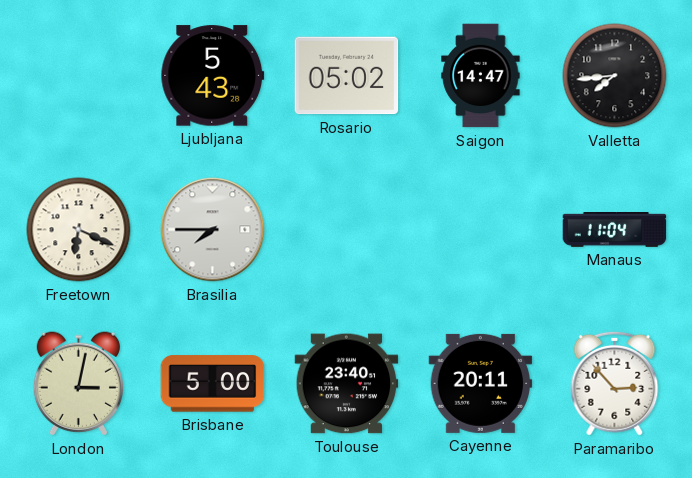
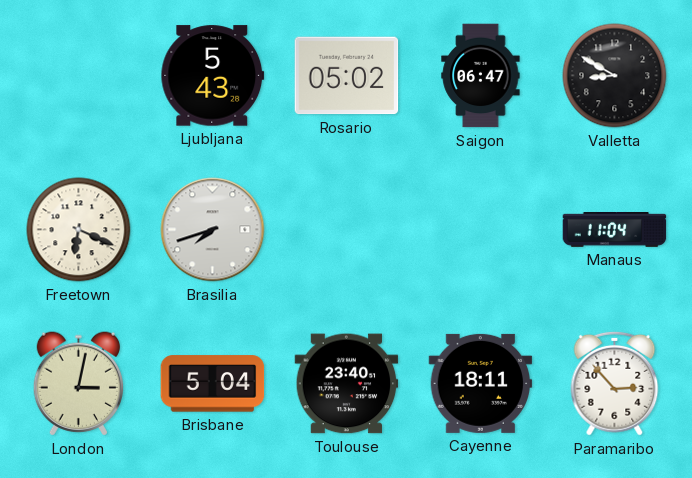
Saigon: 14:47 -> 06:47
Valletta: 7:44 -> 8:50
Brasilia: 7:45 -> 7:42
Brisbane: 5:00 -> 5:04
Cayenne: 20:11 -> 18:11
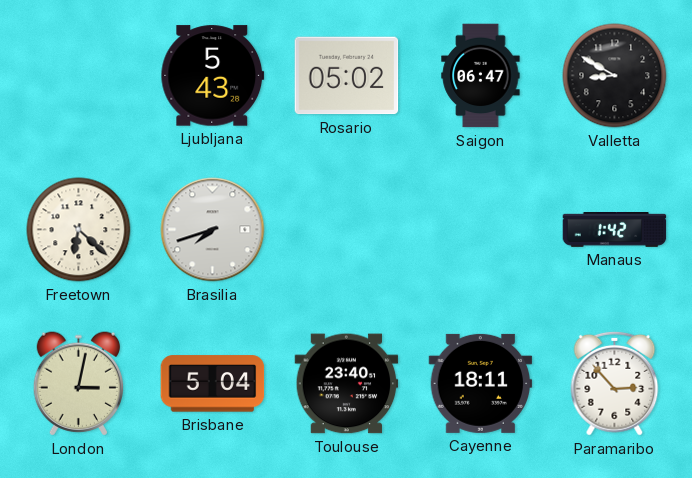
Freetown: 6:19 -> 6:22
Manaus: 11:04 -> 1:42
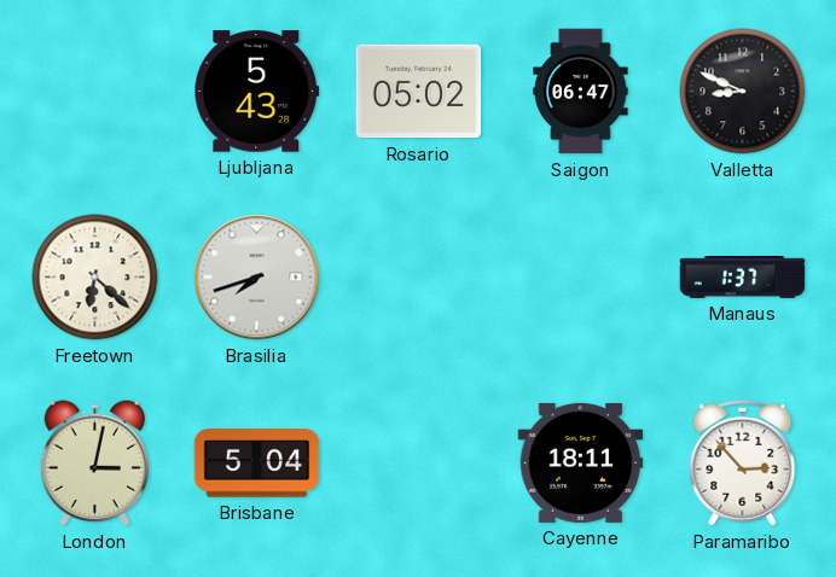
Valletta: 8:50 -> 8:49
Manaus: 1:42 -> 1:37
Toulouse: 23:40 -> none
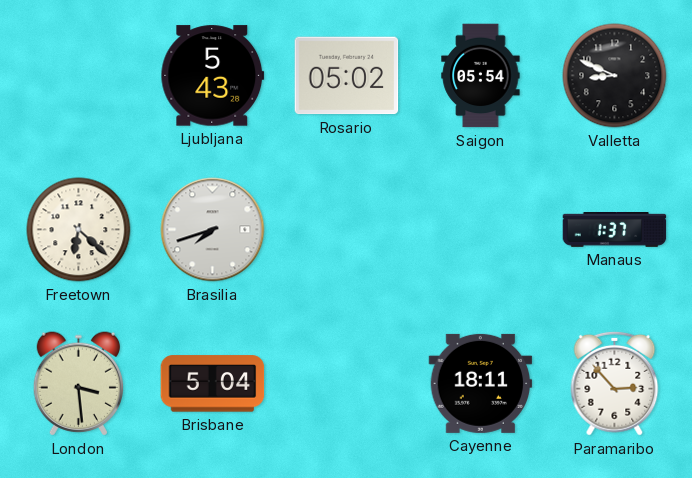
Saigon: 06:47 -> 05:54
London: 3:02 -> 3:29
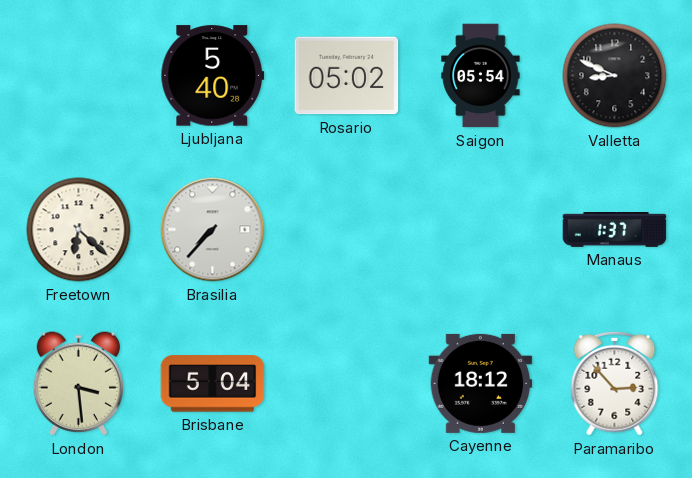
Ljubljana: 5:43 -> 5:40
Brasilia: 7:42 -> 7:37
Cayenne: 18:11 -> 18:12
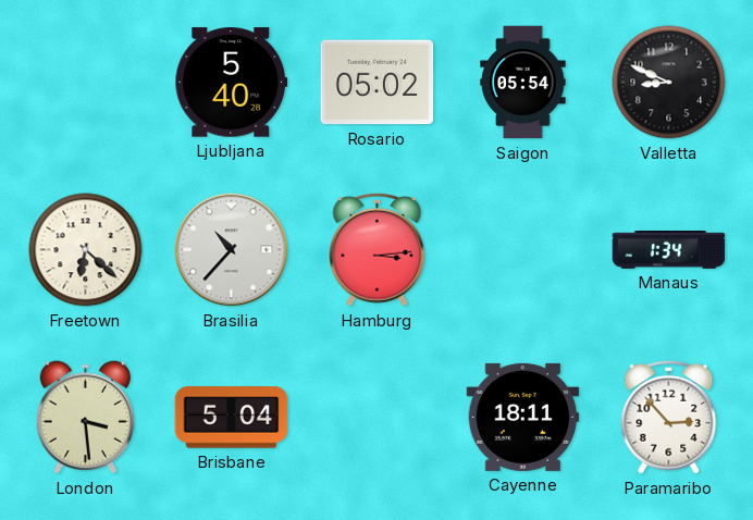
Brasilia: 7:37 -> 10:37
Hamburg: none -> 3:14
Manaus: 1:37 -> 1:34
Cayenne: 18:12 -> 18:11
